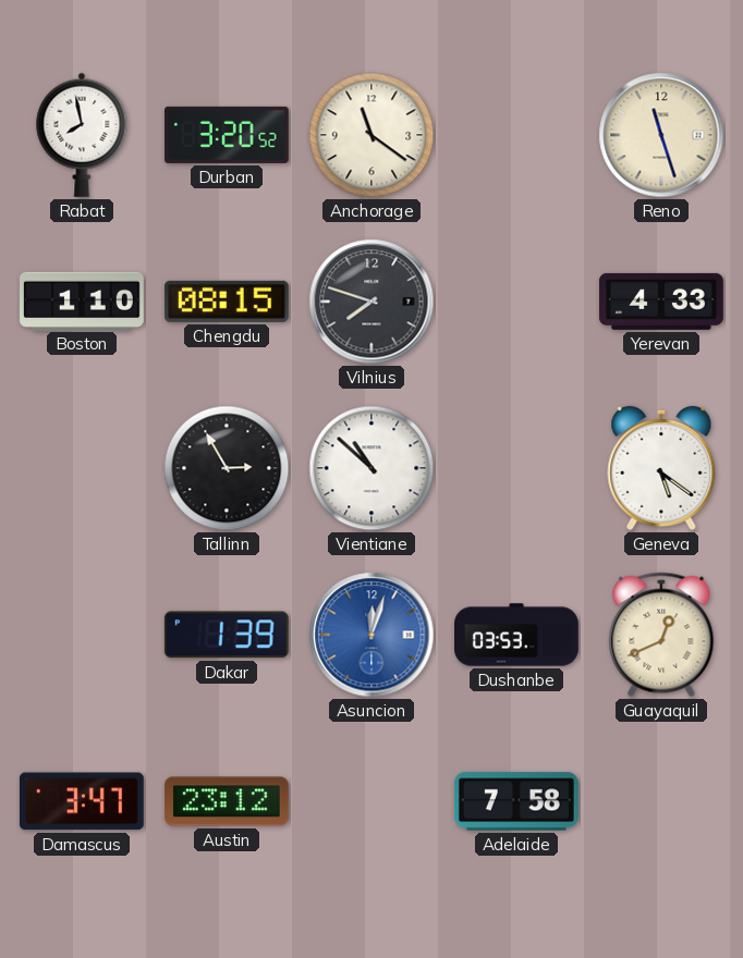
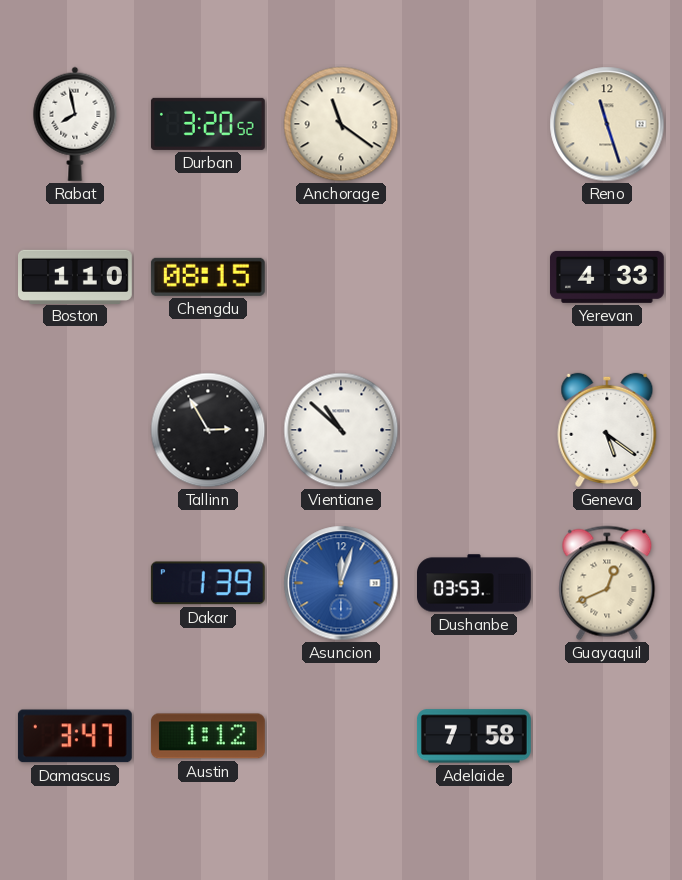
Vilnius: 7:48 -> none
Austin: 23:12 -> 1:12
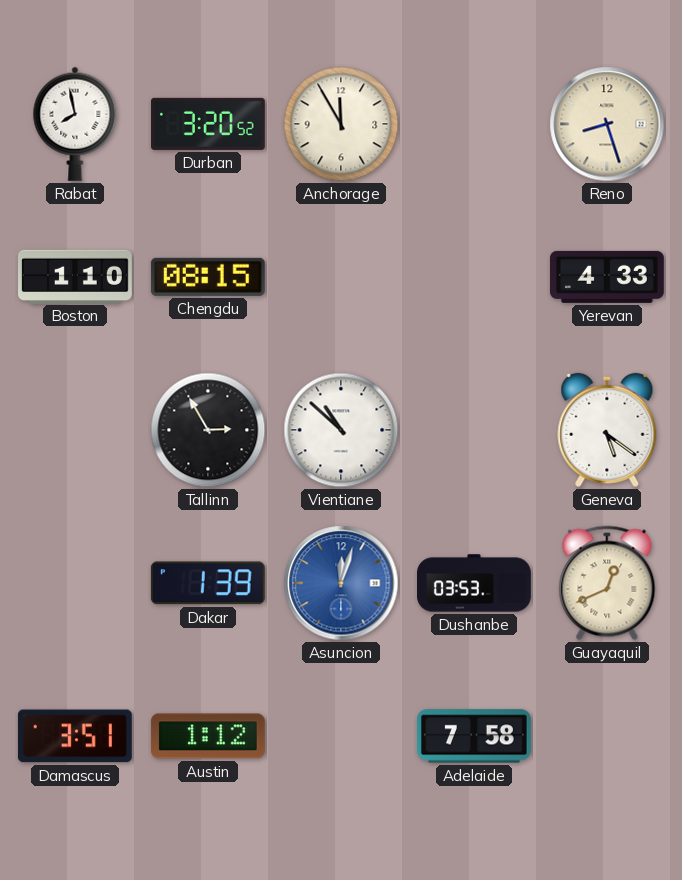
Anchorage: 11:21 -> 11:55
Reno: 11:27 -> 8:27
Damascus: 3:47 -> 3:51
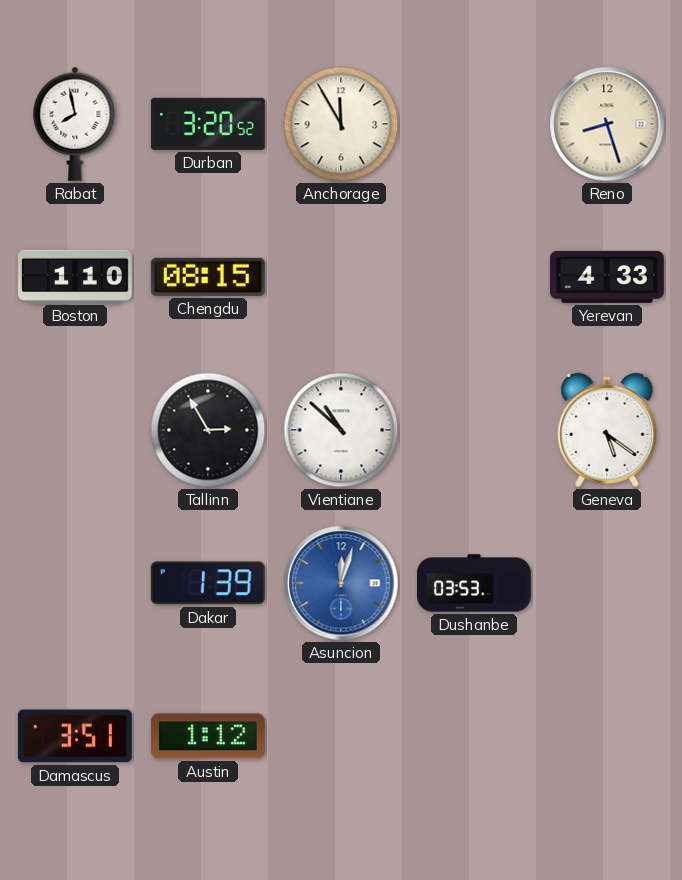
Guayaquil: 12:41 -> none
Adelaide: 7:58 -> none
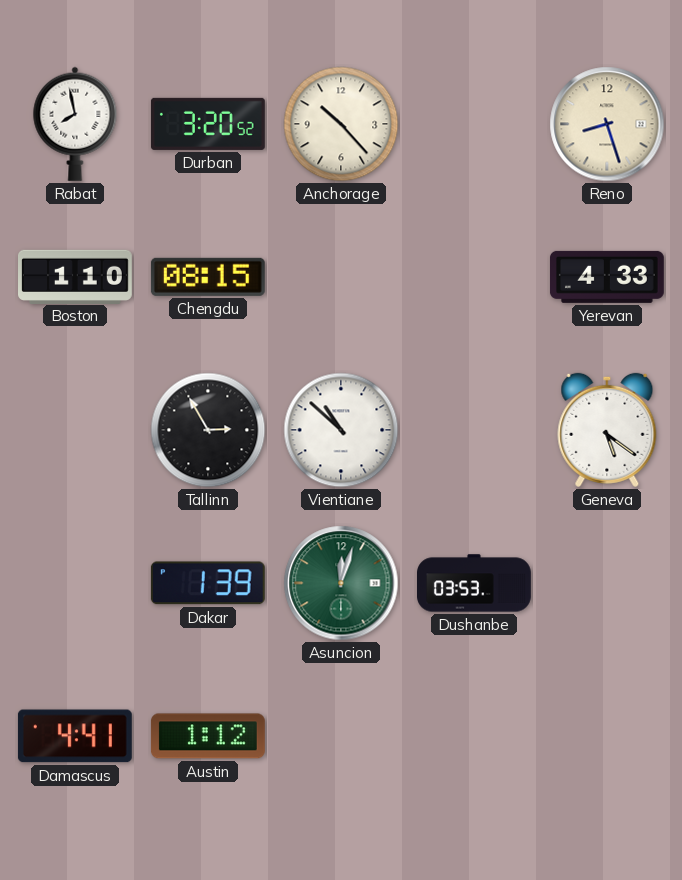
Anchorage: 11:55 -> 10:23
Asuncion dial: blue -> green
Damascus: 3:51 -> 4:41
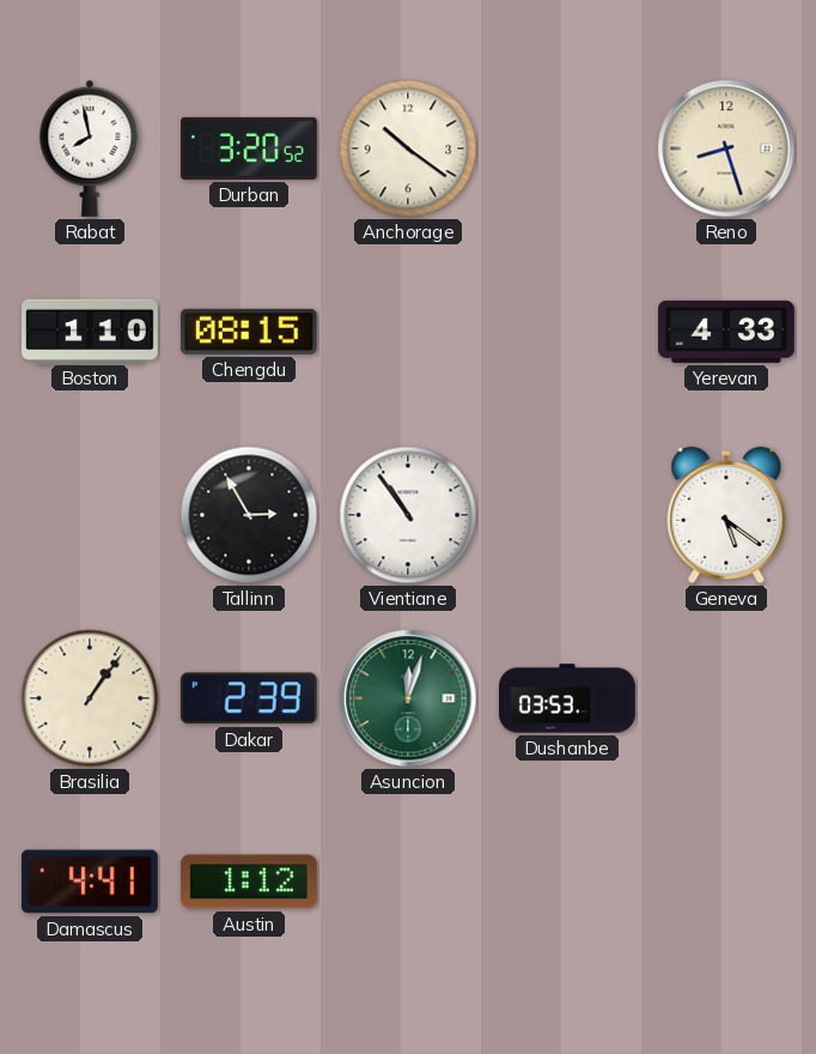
Anchorage: 10:23 -> 10:21
Vientiane: 10:52 -> 10:54
Brasilia: none -> 1:06
Dakar: 1:39 -> 2:39
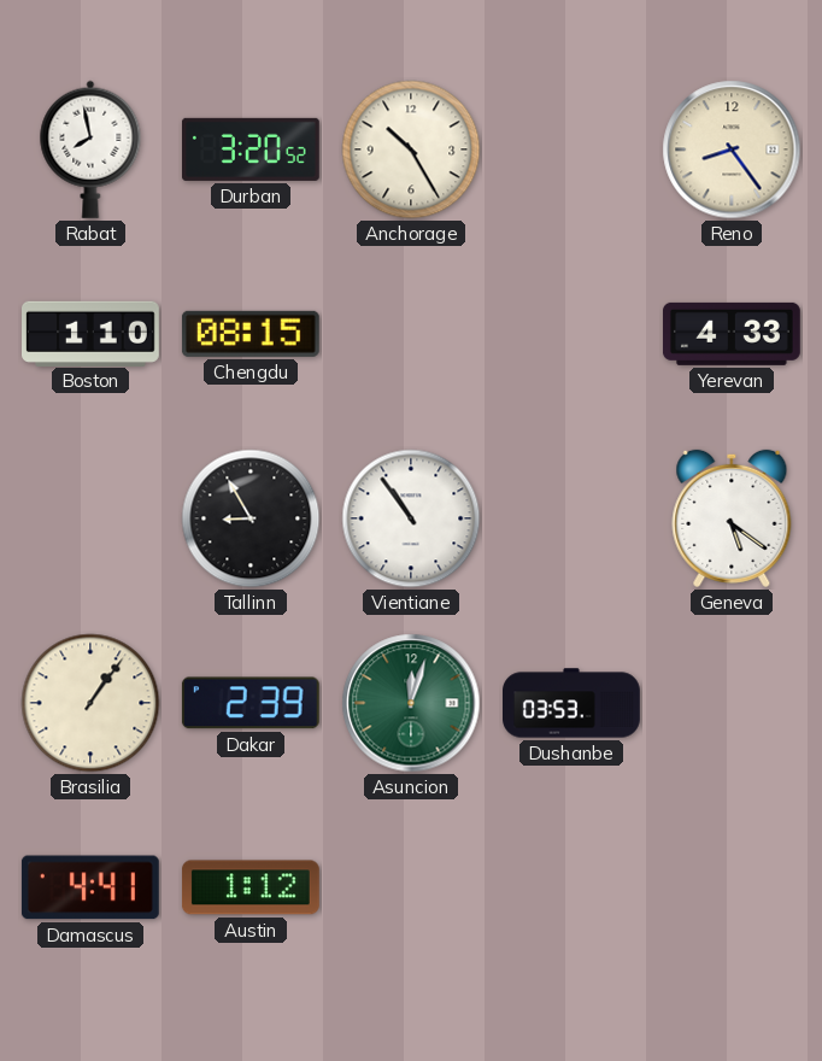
Anchorage: 10:21 -> 10:25
Reno: 8:27 -> 8:24
Tallinn: 2:55 -> 8:55
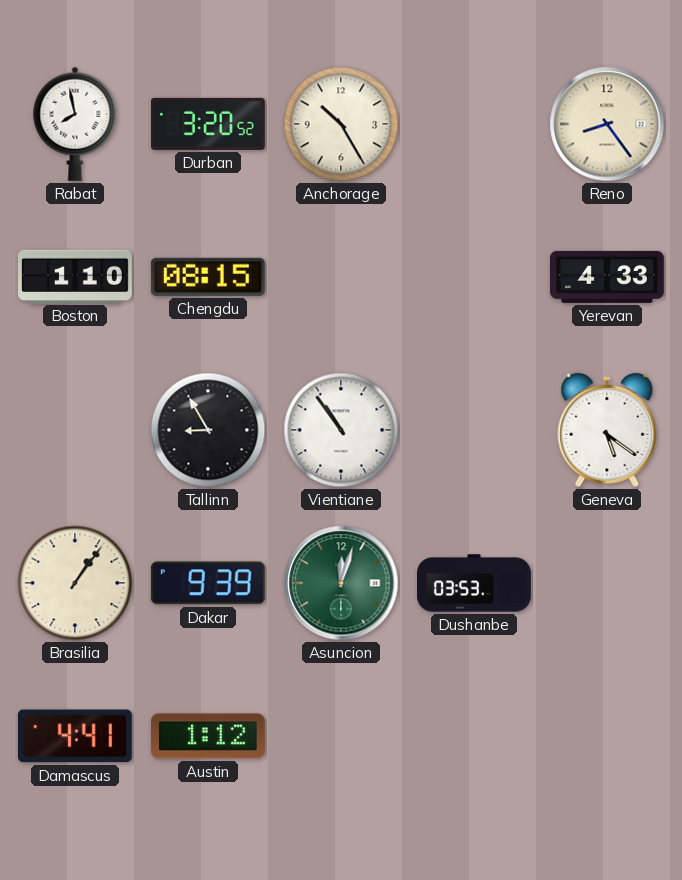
Dakar: 2:39 -> 9:39
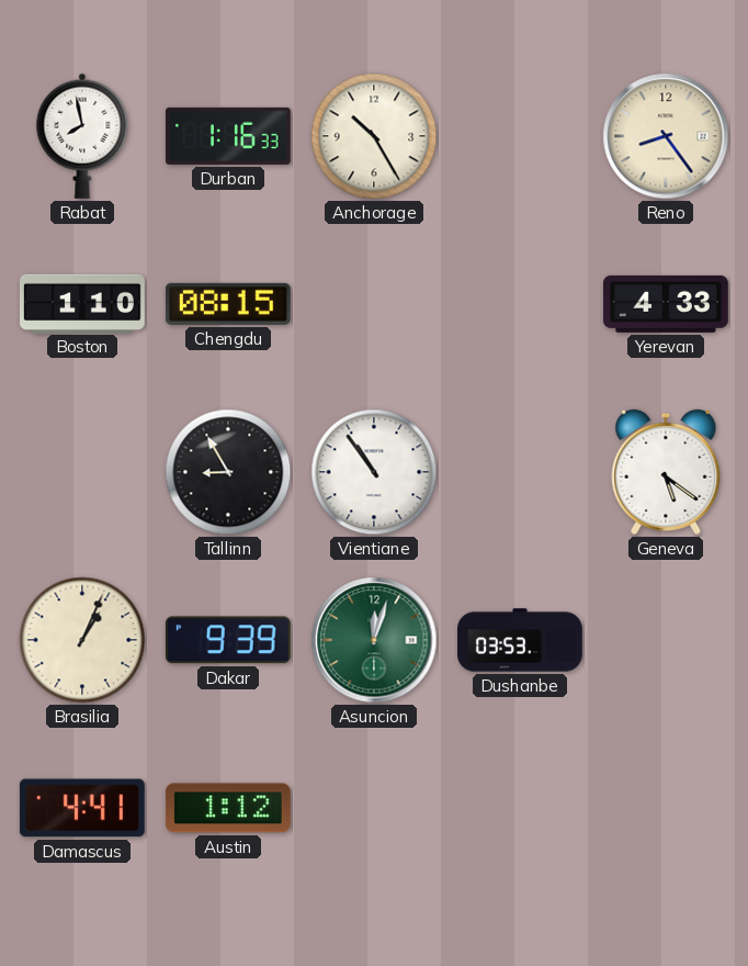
Durban: 3:20 -> 1:16
Brasilia: 1:06 -> 1:04
